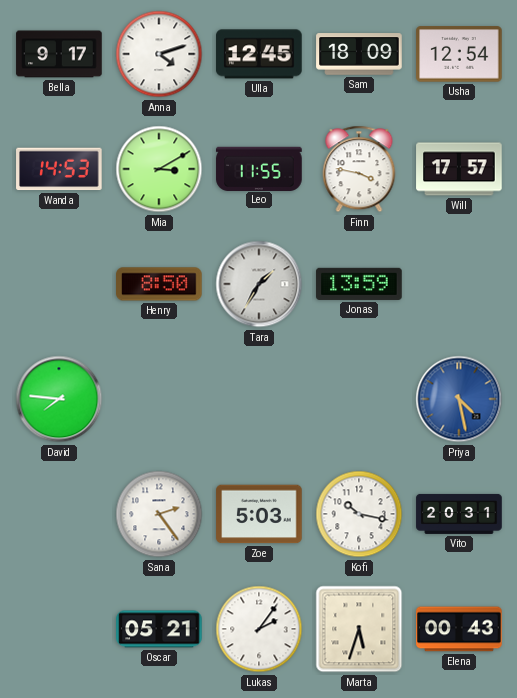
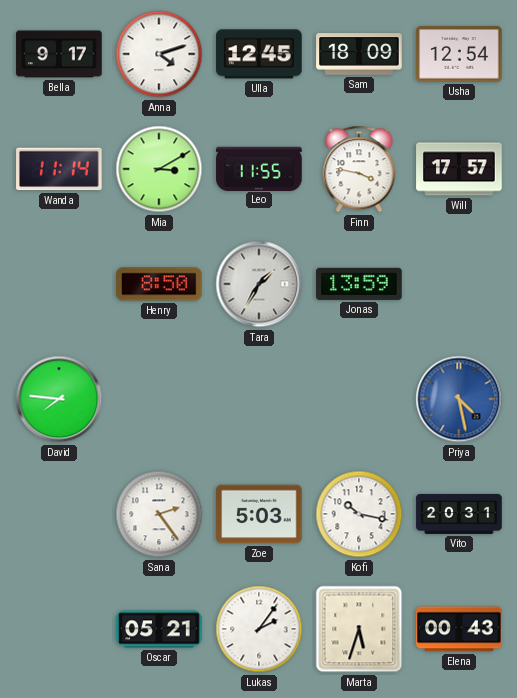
Wanda: 14:53 -> 11:14
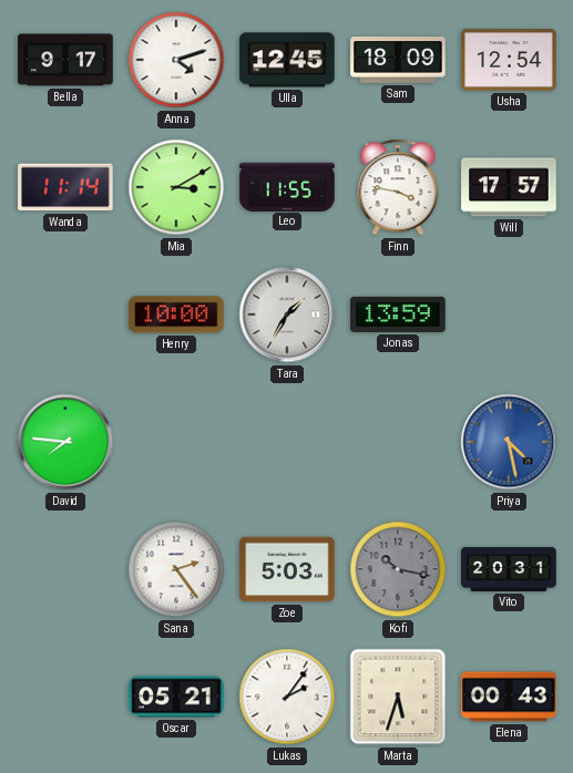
Henry: 8:50 -> 10:00
Kofi dial: white -> grey
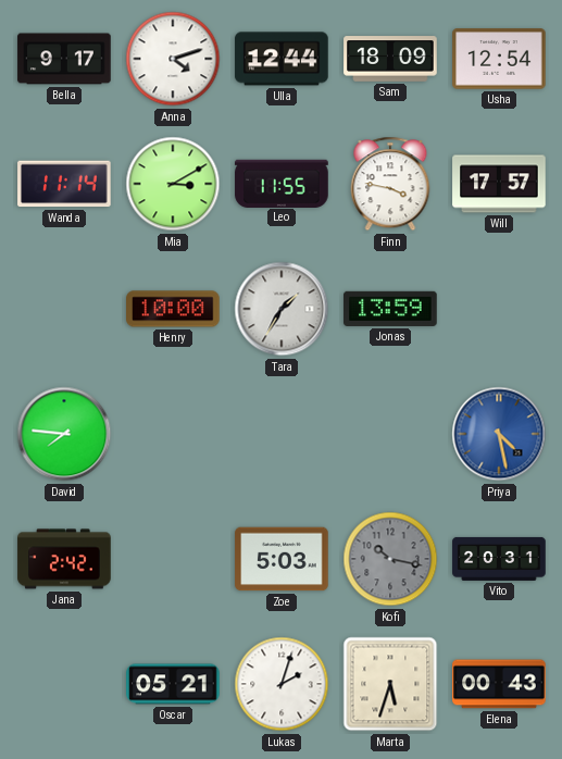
Ulla: 12:45 -> 12:44
Jana: none -> 2:42
Sana: 2:24 -> none
Lukas: 2:06 -> 2:03
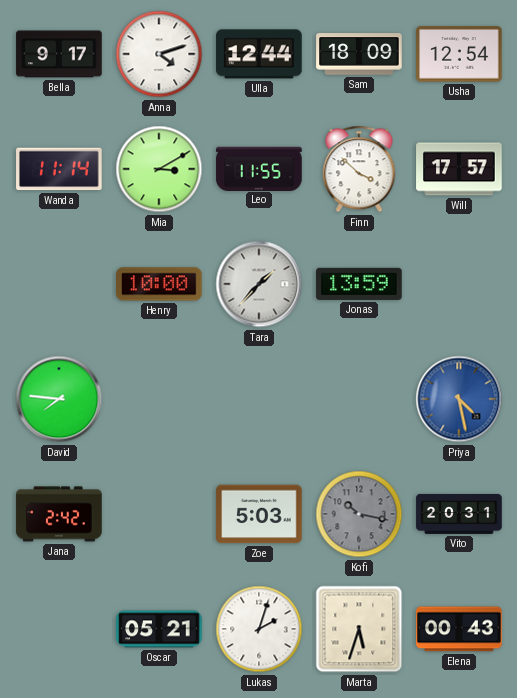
Finn: 3:47 -> 3:52
Tara: 1:35 -> 1:37
